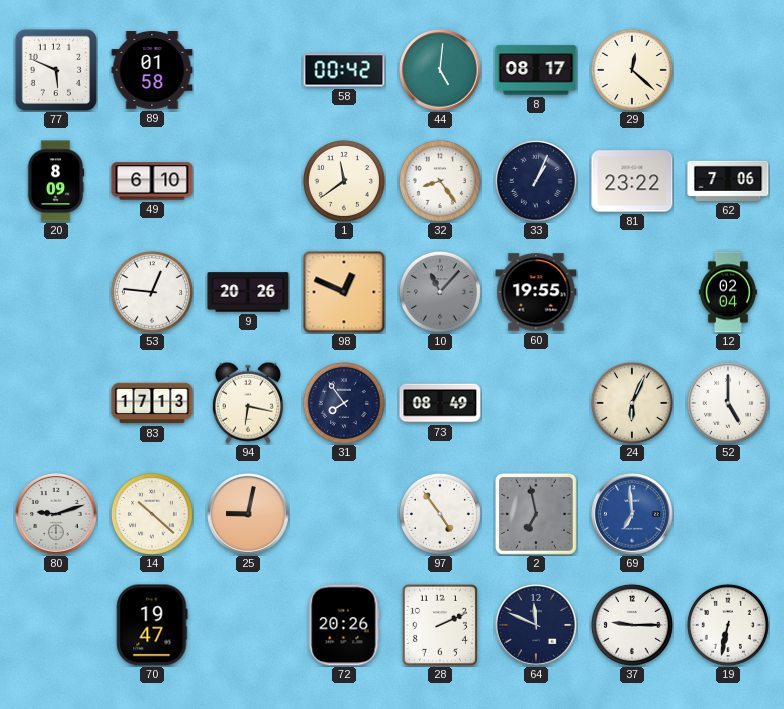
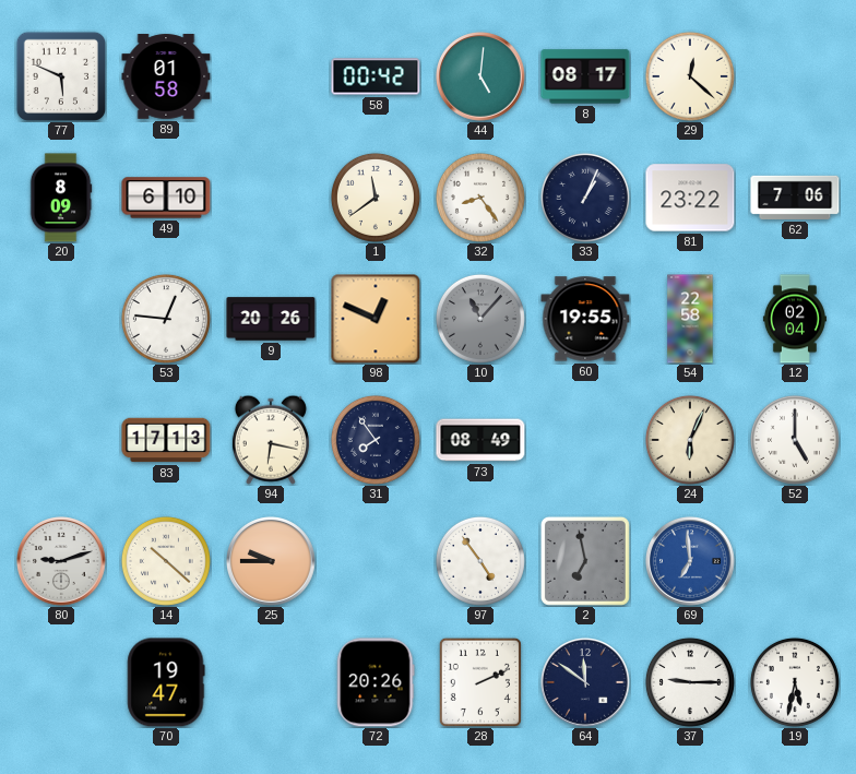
54: none -> 22:58
25: 9:02 -> 9:45
64: 11:49 -> 11:51
19: 6:32 -> 5:32
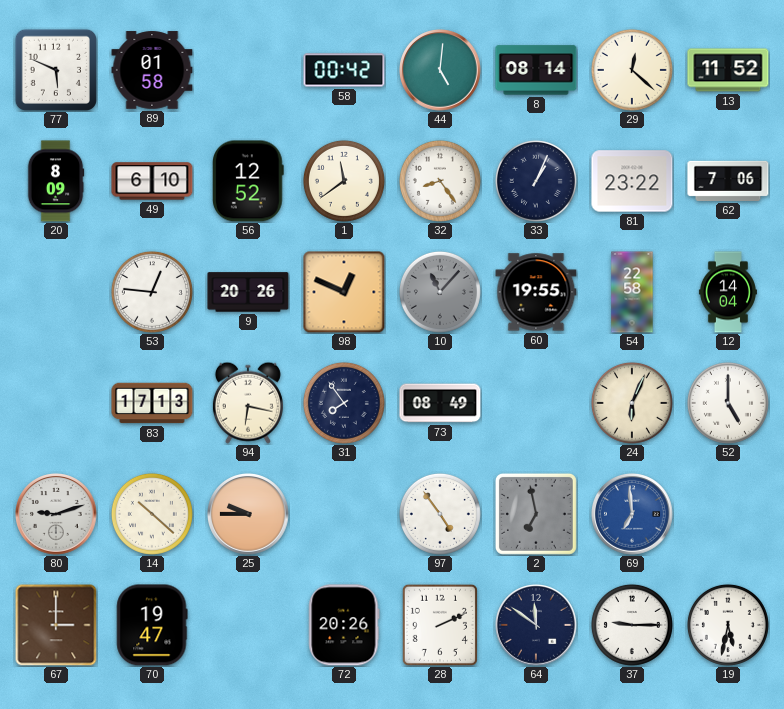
8: 08:17 -> 08:14
13: none -> 11:52
56: none -> 12:52
12: 02:04 -> 14:04
67: none -> 3:00
